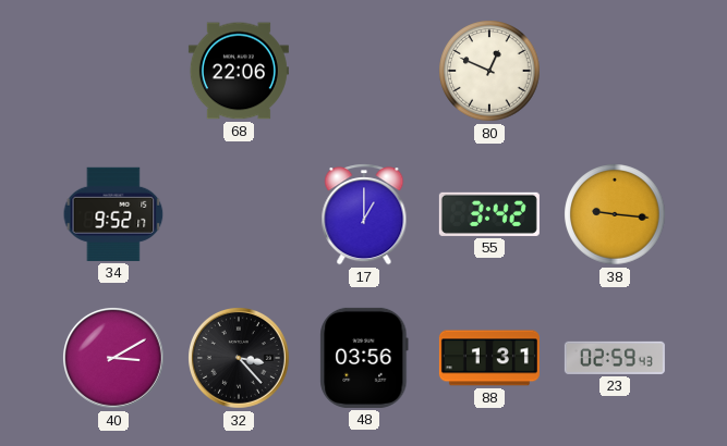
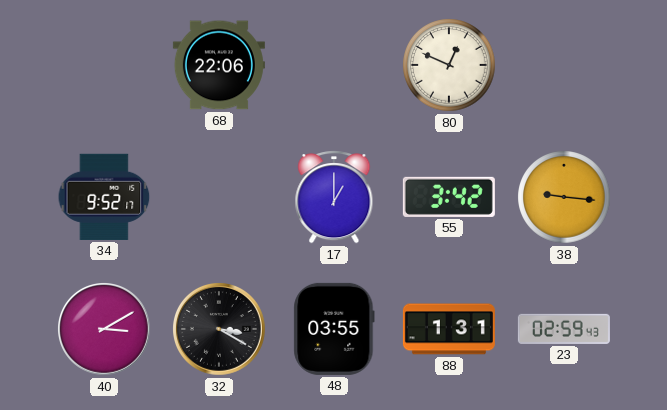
32: 3:23 -> 3:20
48: 03:56 -> 03:55
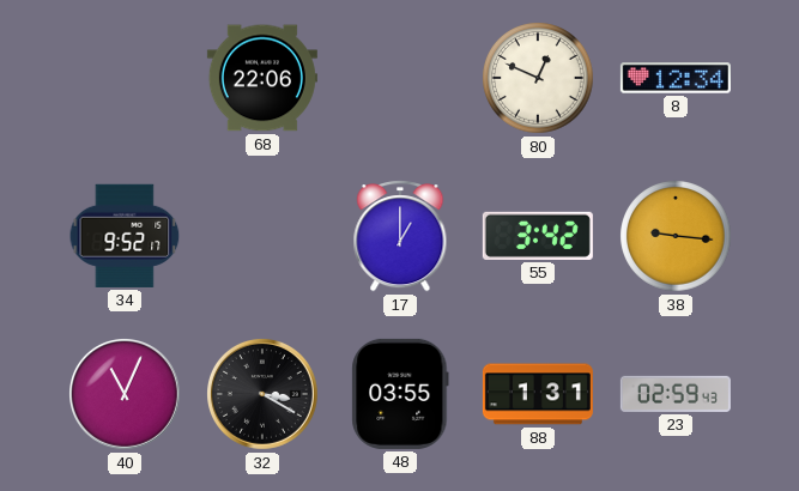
8: none -> 12:34
40: 3:10 -> 11:04
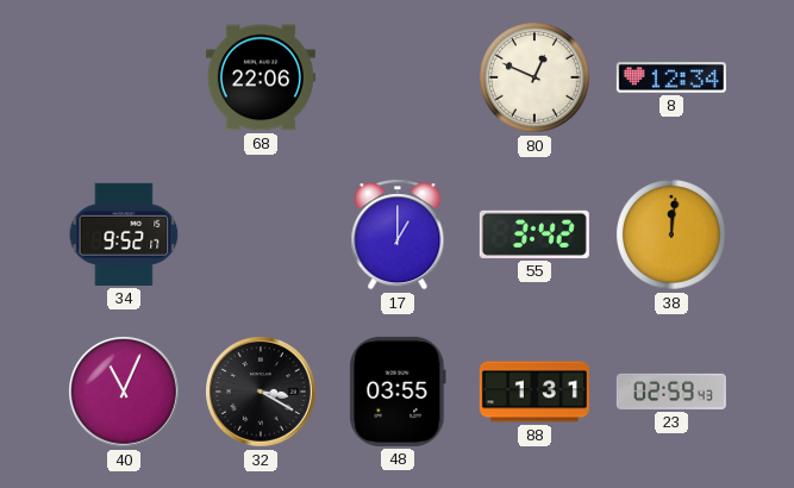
38: 9:16 -> 12:01
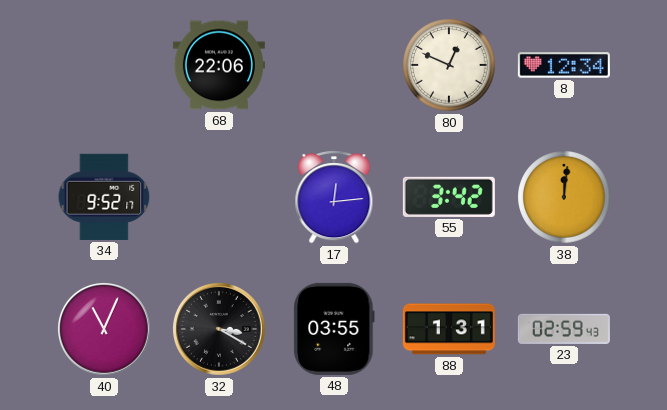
17: 1:00 -> 12:14
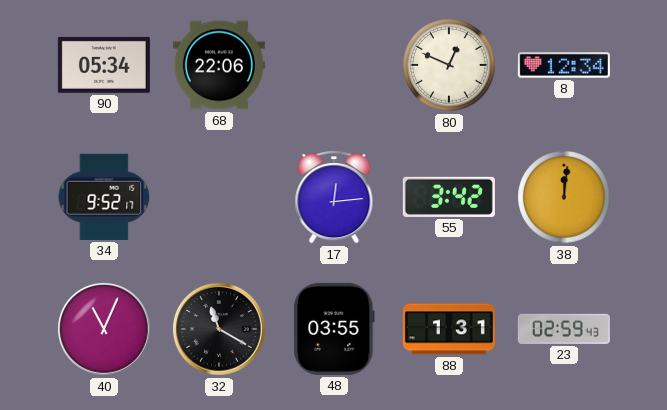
90: none -> 05:34
32: 3:20 -> 11:20
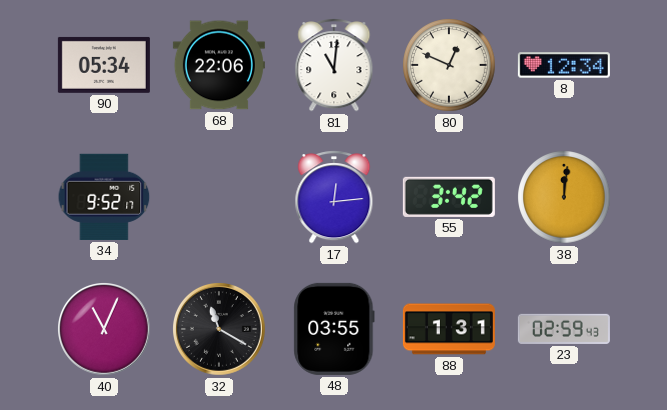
81: none -> 11:01
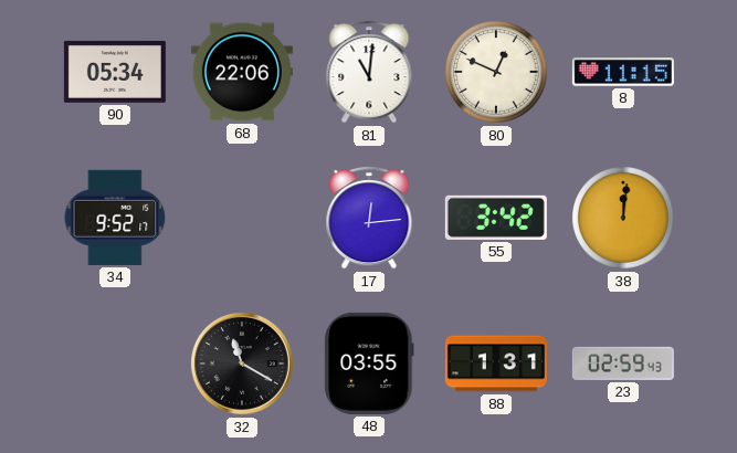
8: 12:34 -> 11:15
40: 11:04 -> none
